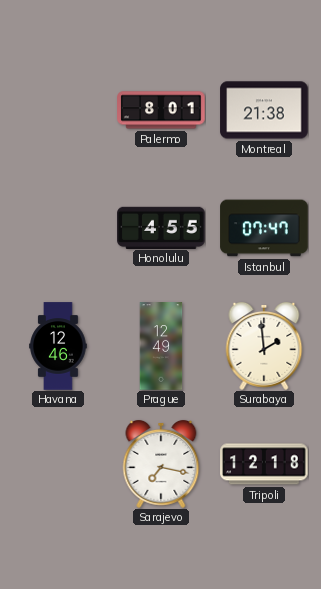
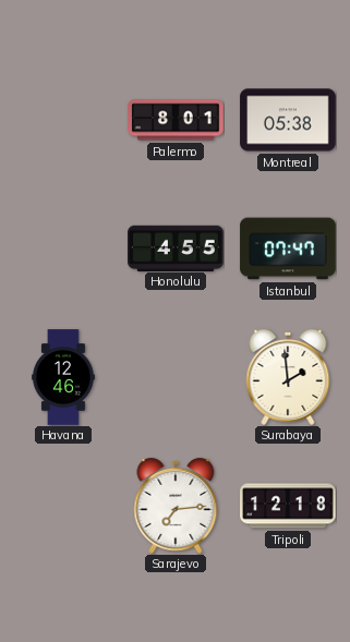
Montreal: 21:38 -> 05:38
Prague: 12:49 -> none
Sarajevo: 7:17 -> 7:14
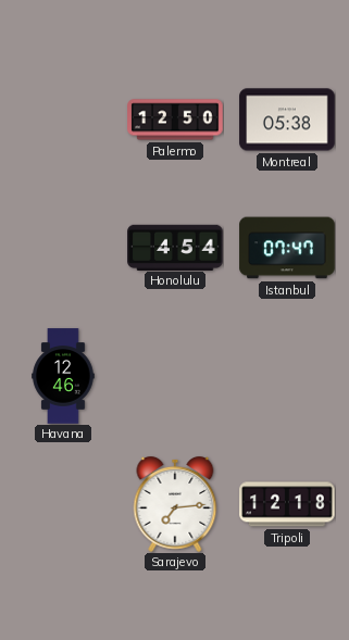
Palermo: 8:01 -> 12:50
Honolulu: 4:55 -> 4:54
Surabaya: 1:59 -> none
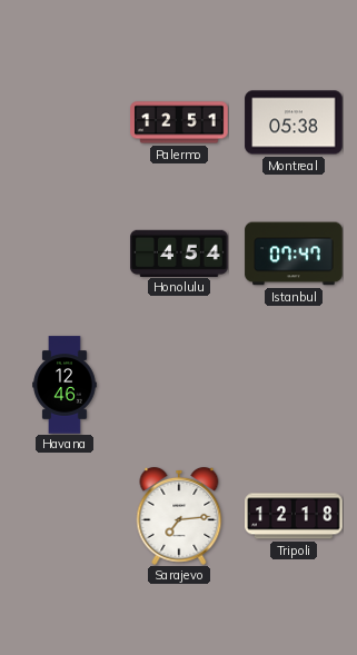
Palermo: 12:50 -> 12:51
